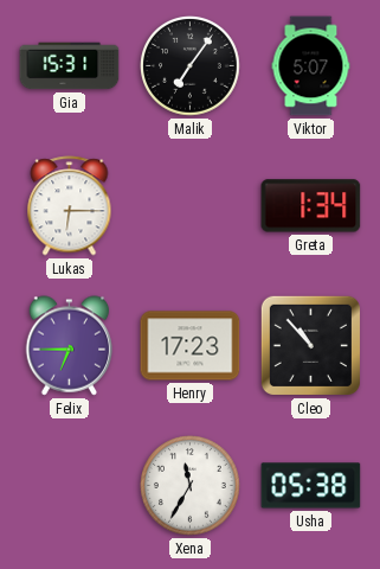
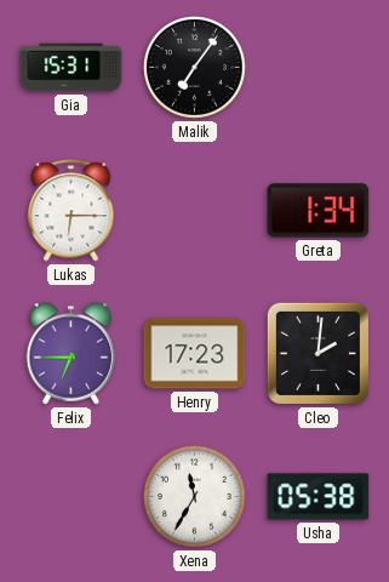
Viktor: 5:07 -> none
Cleo: 10:53 -> 2:01
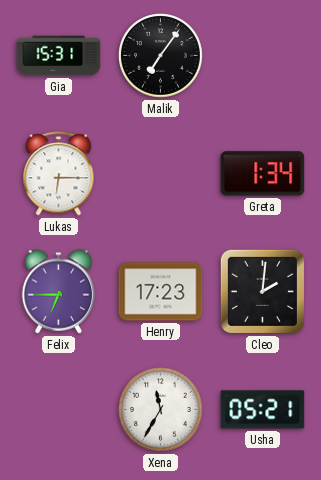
Usha: 05:38 -> 05:21
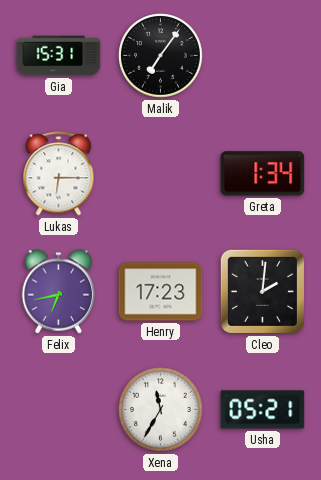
Felix: 6:45 -> 6:43
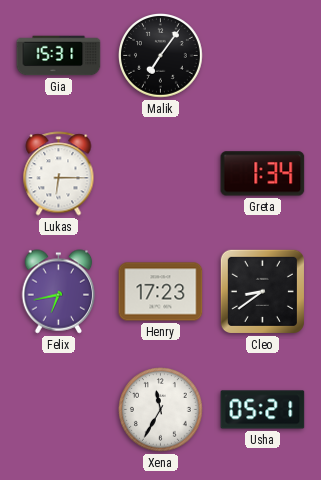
Cleo: 2:01 -> 8:39
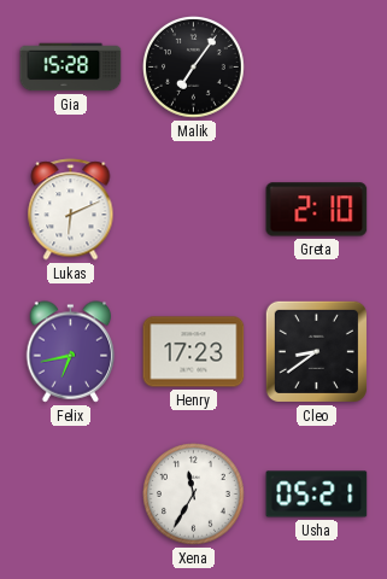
Gia: 15:31 -> 15:28
Lukas: 6:15 -> 6:11
Greta: 1:34 -> 2:10
